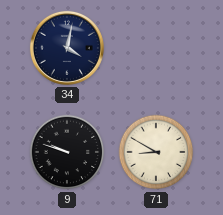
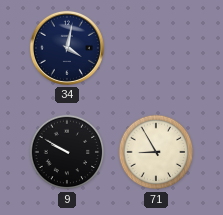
9: 9:48 -> 9:50
71: 8:50 -> 8:55
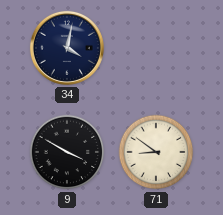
9: 9:50 -> 3:50
71: 8:55 -> 8:51
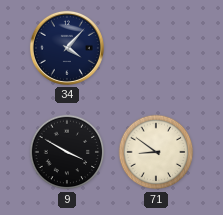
34: 4:02 -> 4:07
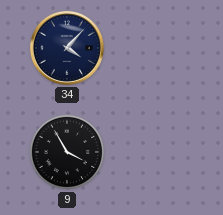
9: 3:50 -> 3:55
71: 8:51 -> none
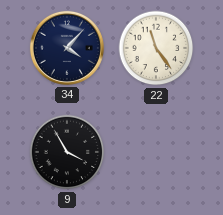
22: none -> 11:24
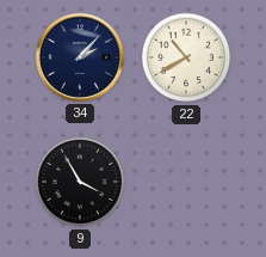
34: 4:07 -> 2:07
22: 11:24 -> 10:40
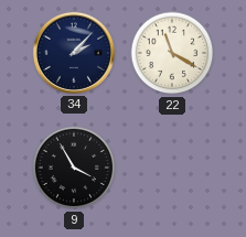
22: 10:40 -> 11:20
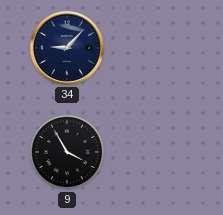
34: 2:07 -> 9:07
22: 11:20 -> none
